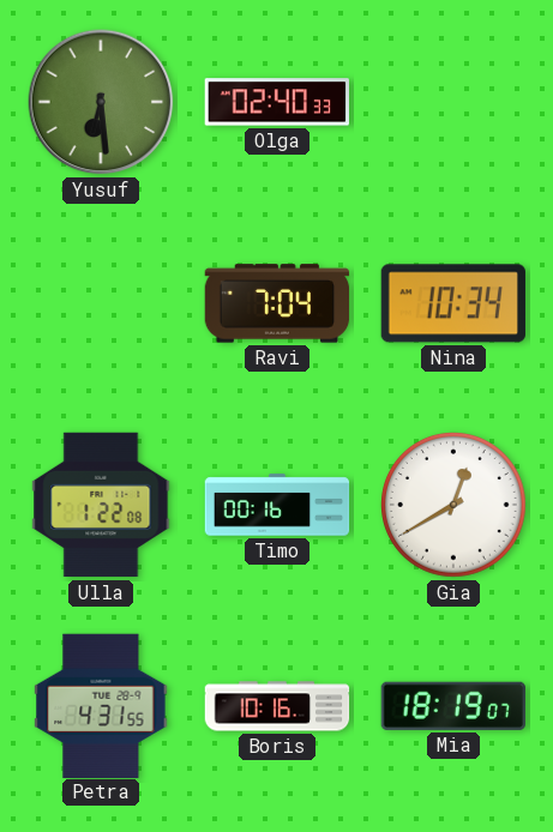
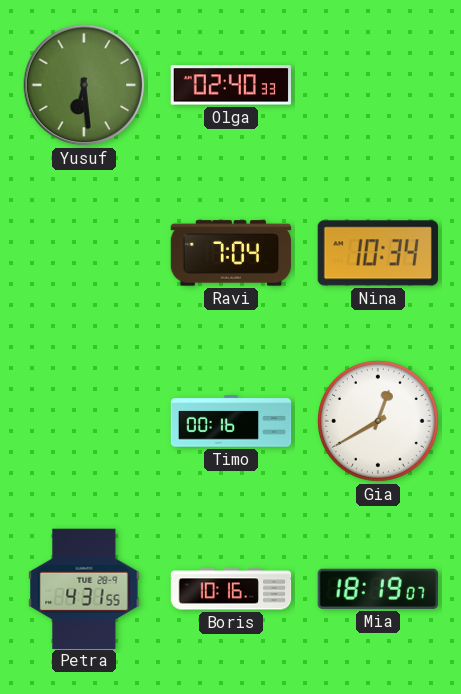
Ulla: 1:22 -> none
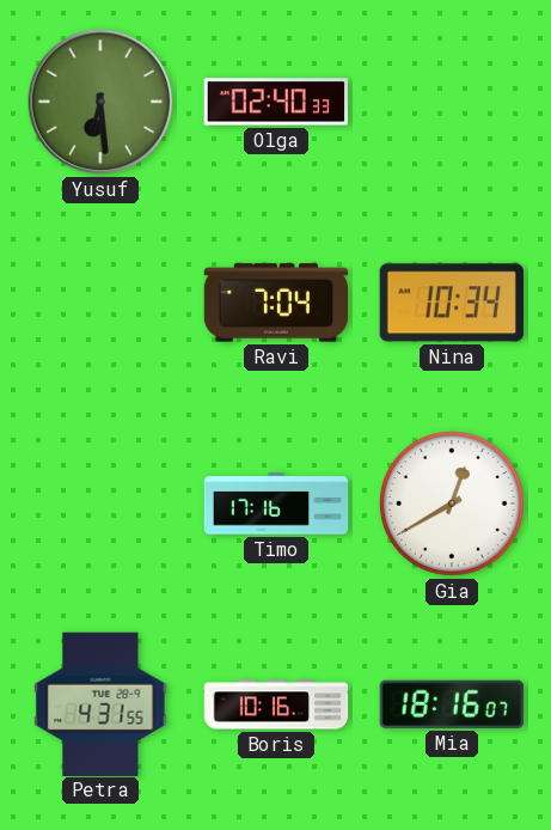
Timo: 00:16 -> 17:16
Mia: 18:19 -> 18:16
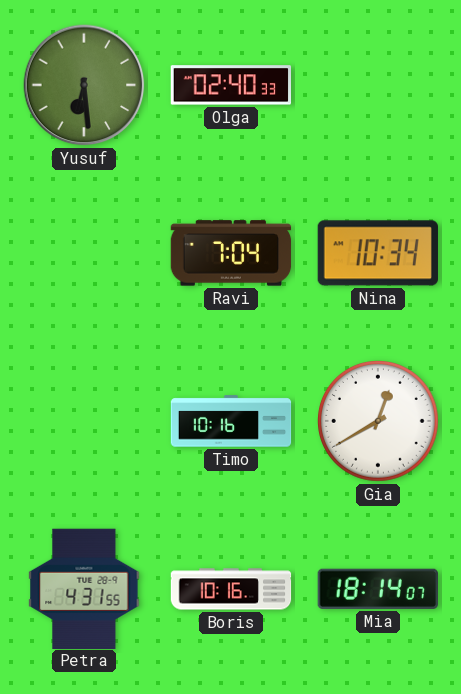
Timo: 17:16 -> 10:16
Mia: 18:16 -> 18:14
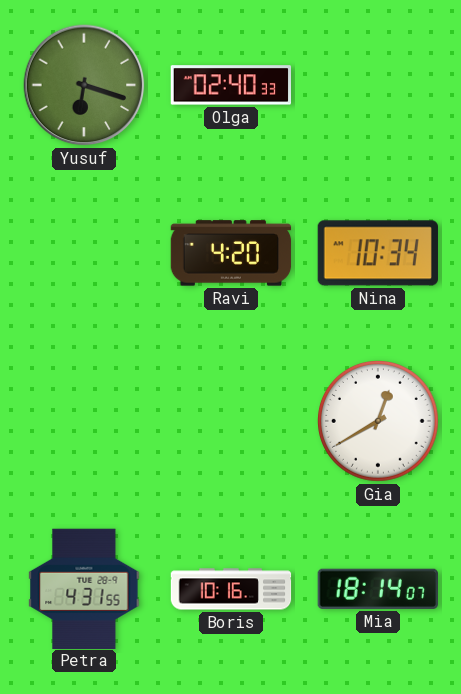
Yusuf: 6:29 -> 6:18
Ravi: 7:04 -> 4:20
Timo: 10:16 -> none
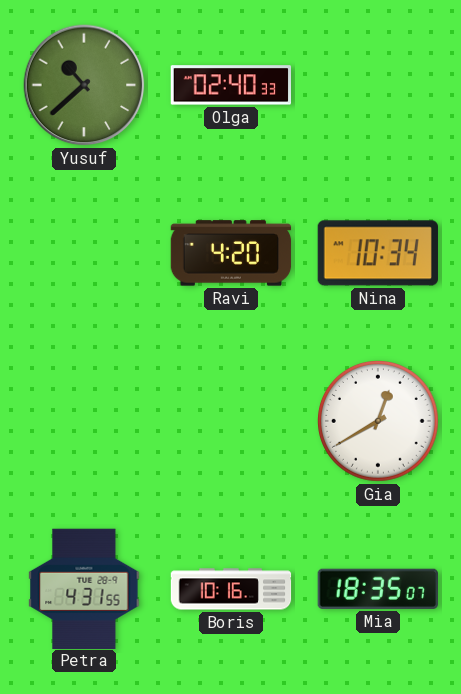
Yusuf: 6:18 -> 10:38
Mia: 18:14 -> 18:35
